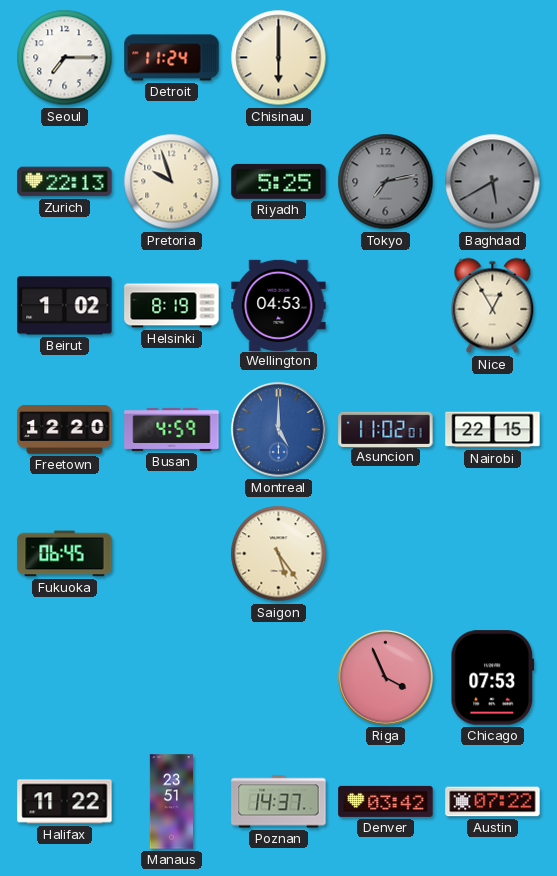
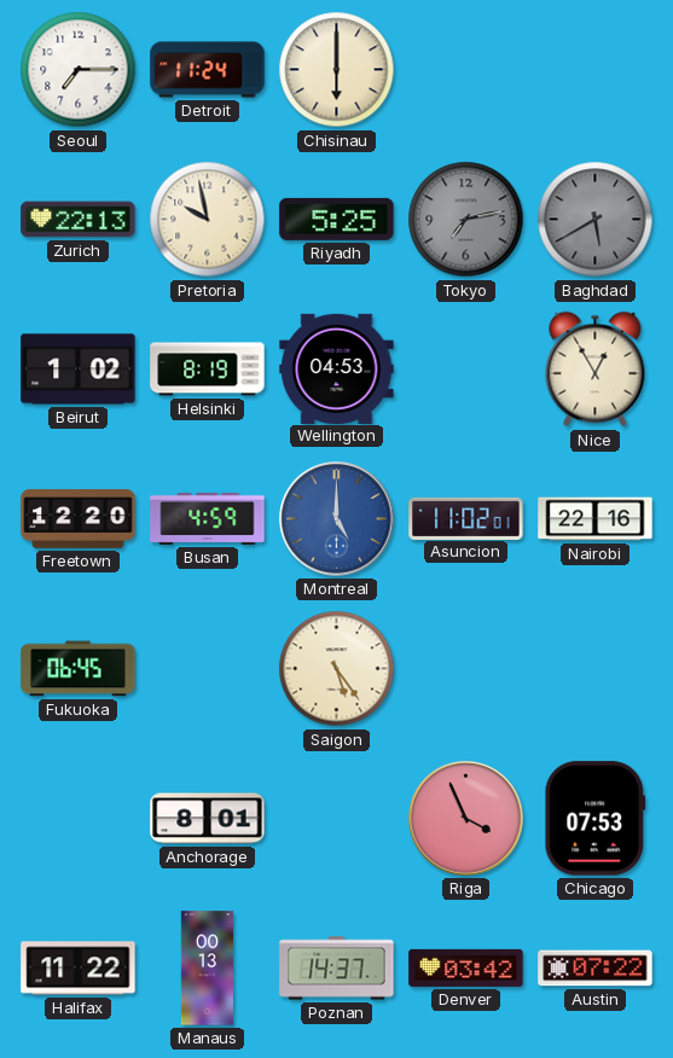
Pretoria: 9:57 -> 9:58
Nairobi: 22:15 -> 22:16
Anchorage: none -> 8:01
Manaus: 23:51 -> 00:13
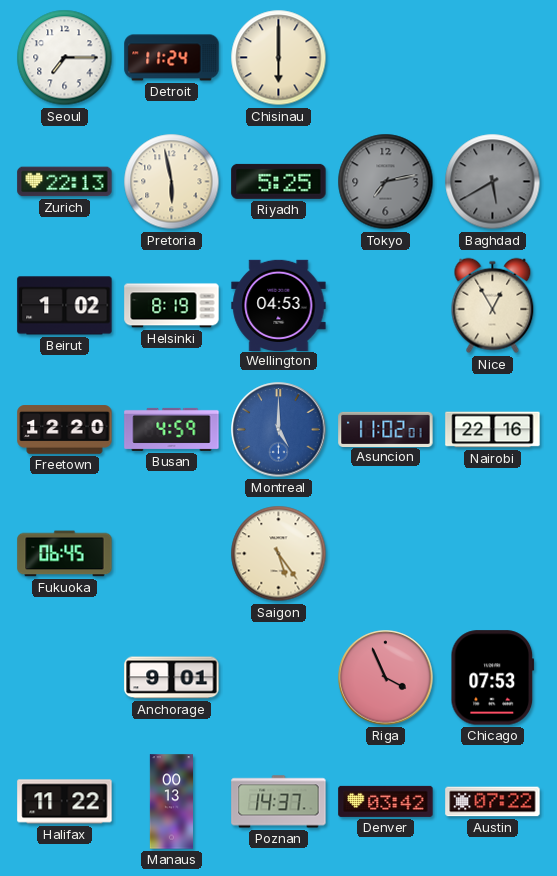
Pretoria: 9:58 -> 5:58
Anchorage: 8:01 -> 9:01
